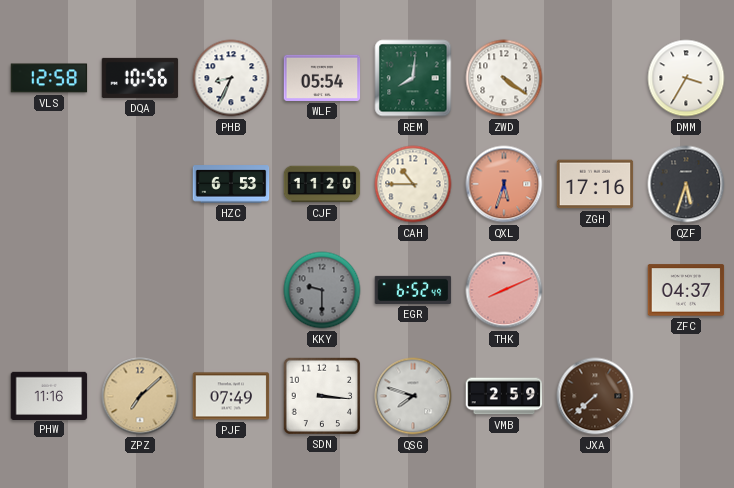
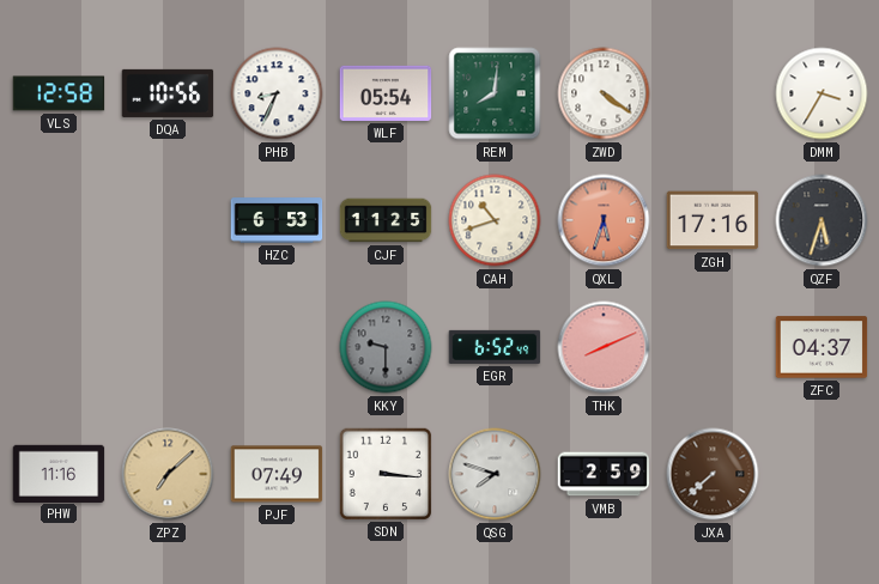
CJF: 11:20 -> 11:25
CAH: 10:45 -> 10:42
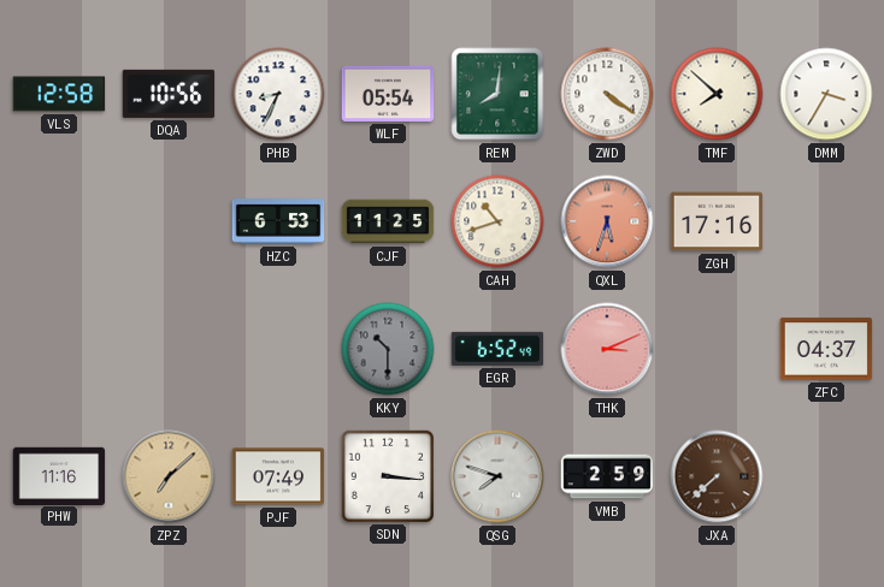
TMF: none -> 7:52
QZF: 5:33 -> none
KKY: 9:30 -> 10:30
THK: 8:11 -> 3:11
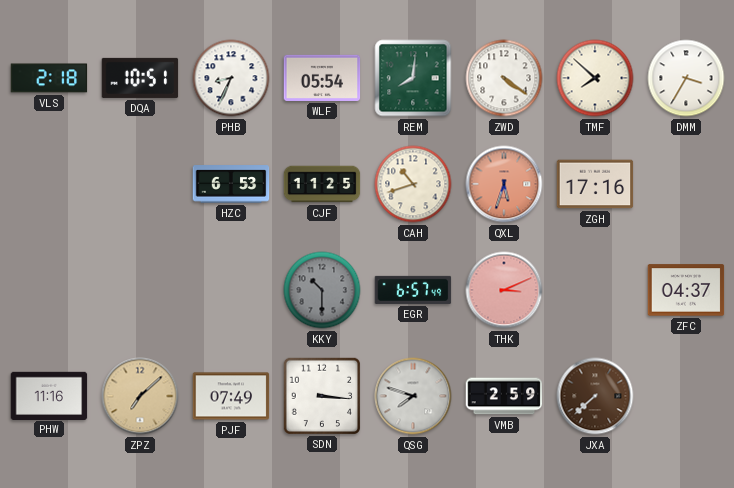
VLS: 12:58 -> 2:18
DQA: 10:56 -> 10:51
EGR: 6:52 -> 6:57
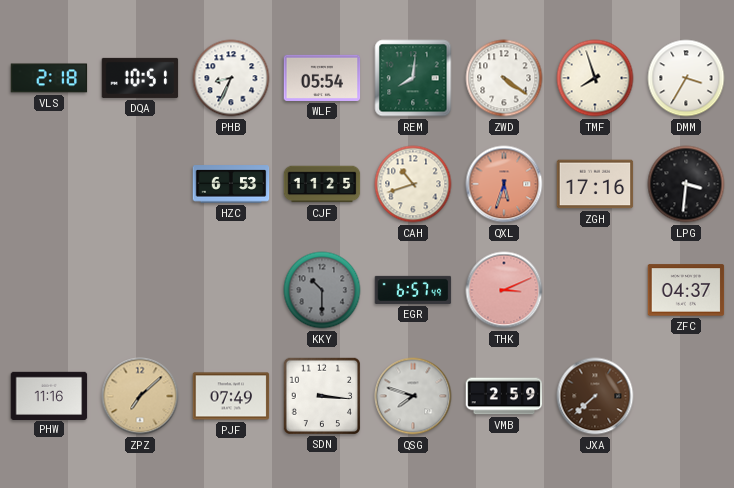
TMF: 7:52 -> 7:57
LPG: none -> 3:31
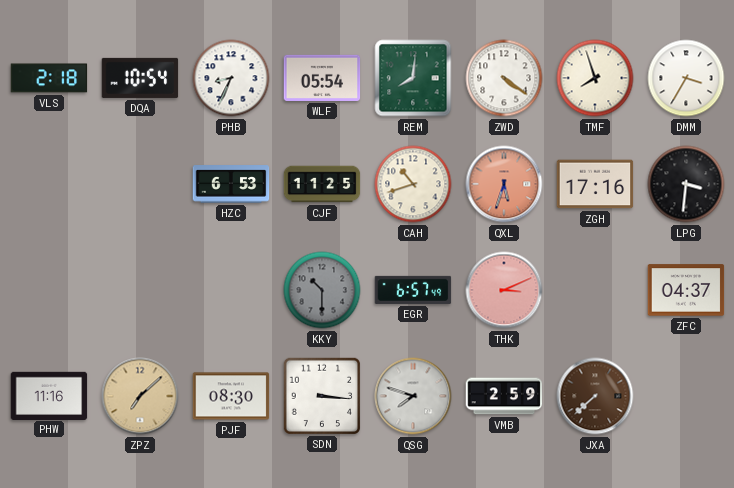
DQA: 10:51 -> 10:54
PJF: 07:49 -> 08:30
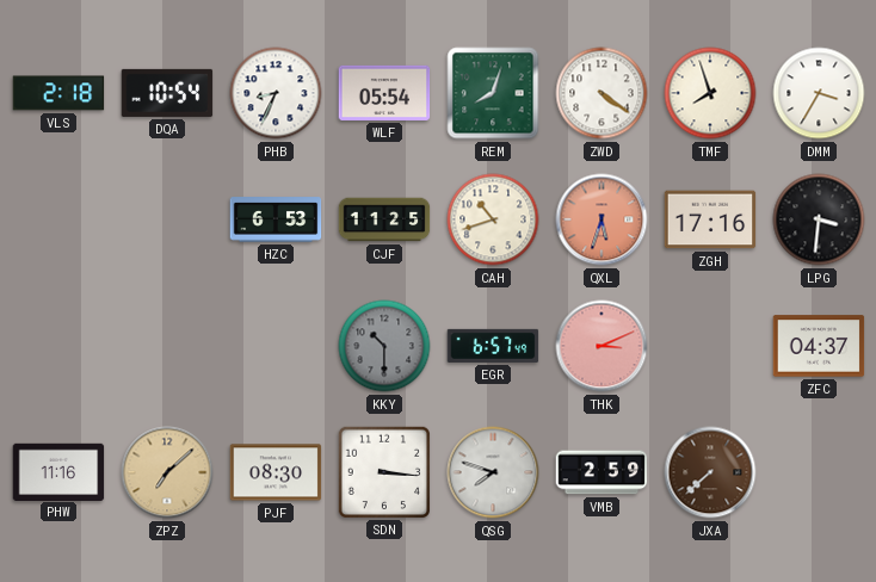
REM: 8:01 -> 8:03
